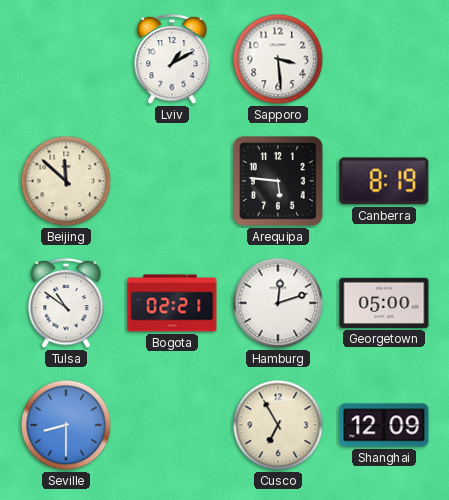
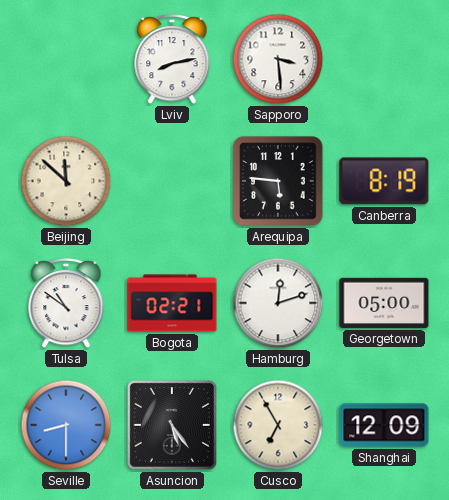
Lviv: 1:10 -> 8:13
Asuncion: none -> 5:24
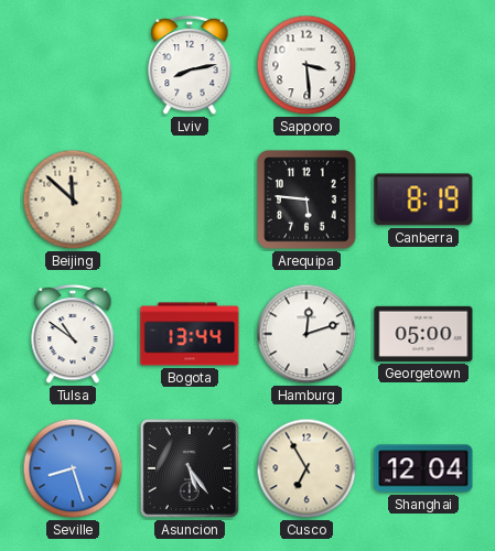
Bogota: 02:21 -> 13:44
Seville: 8:30 -> 8:27
Shanghai: 12:09 -> 12:04
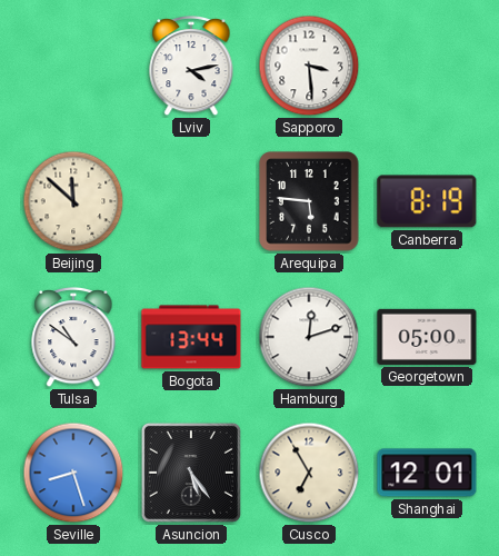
Lviv: 8:13 -> 4:13
Shanghai: 12:04 -> 12:01
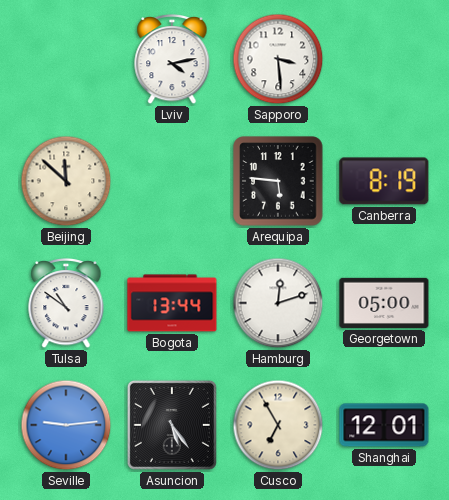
Seville: 8:27 -> 9:14
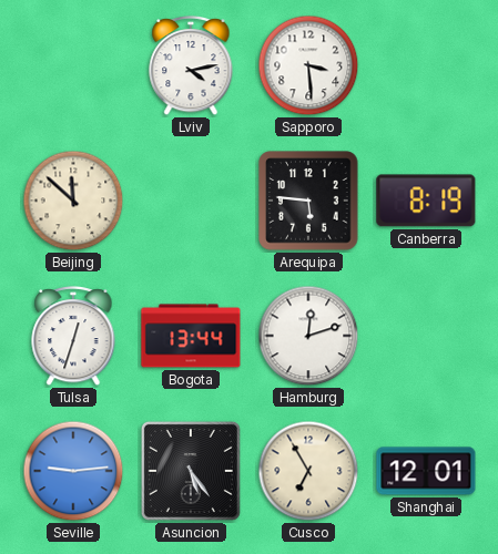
Tulsa: 10:51 -> 12:33
Georgetown: 05:00 -> none
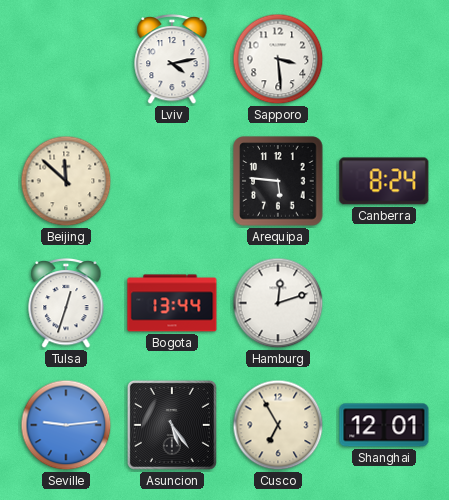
Canberra: 8:19 -> 8:24
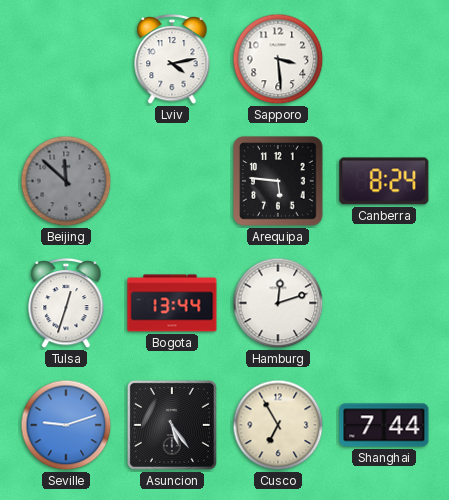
Beijing dial: cream -> grey
Seville: 9:14 -> 9:12
Shanghai: 12:01 -> 7:44
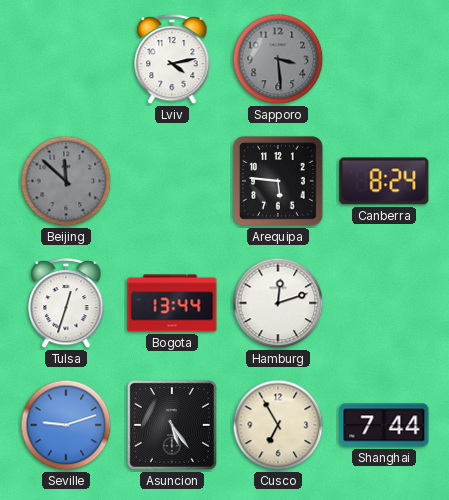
Sapporo dial: white -> grey
